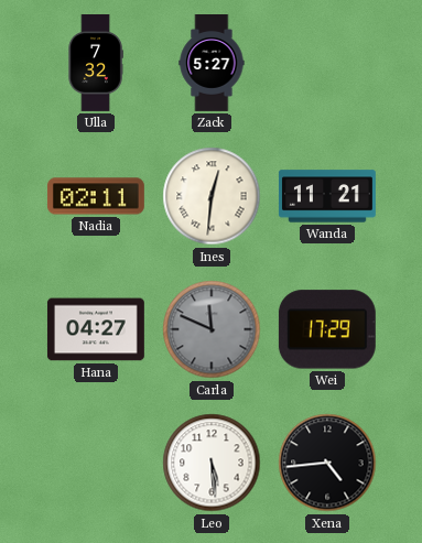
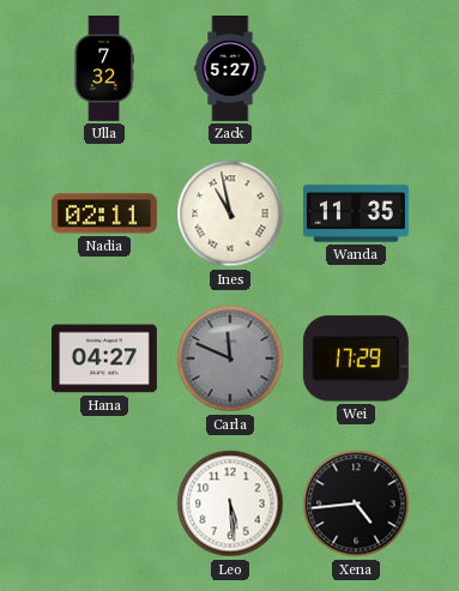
Ines: 12:31 -> 10:58
Wanda: 11:21 -> 11:35
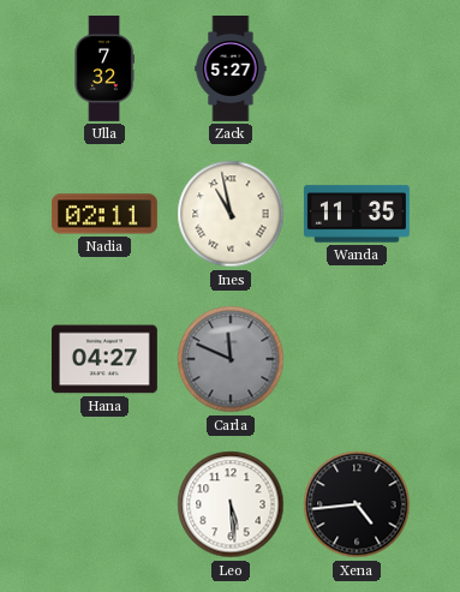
Wei: 17:29 -> none
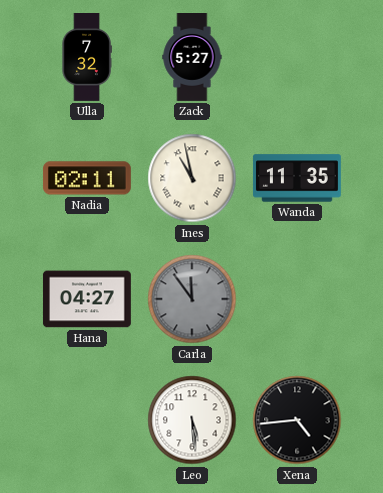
Carla: 11:49 -> 11:54
